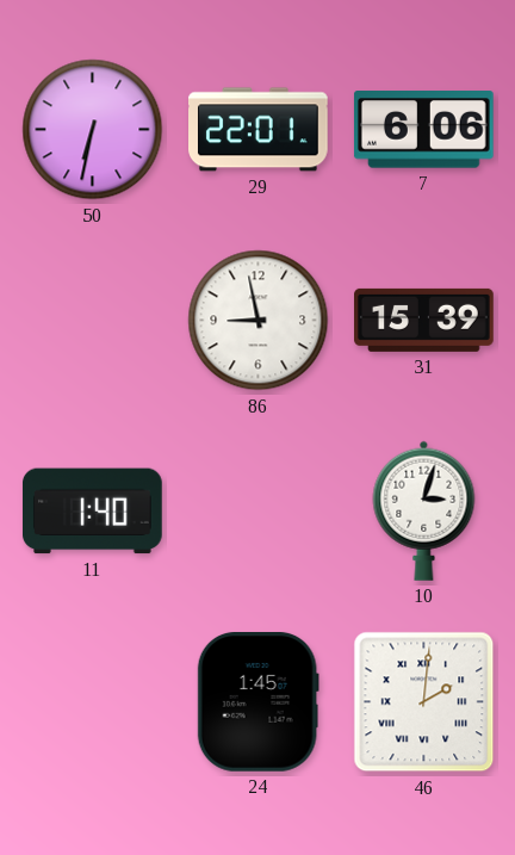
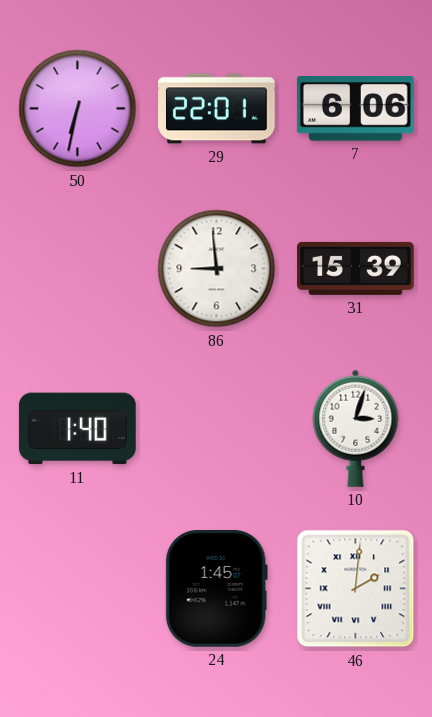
86: 8:58 -> 8:59
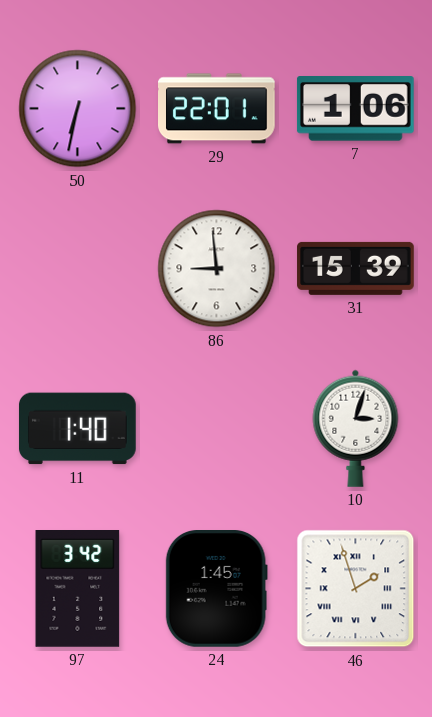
7: 6:06 -> 1:06
97: none -> 3:42
46: 2:01 -> 1:57
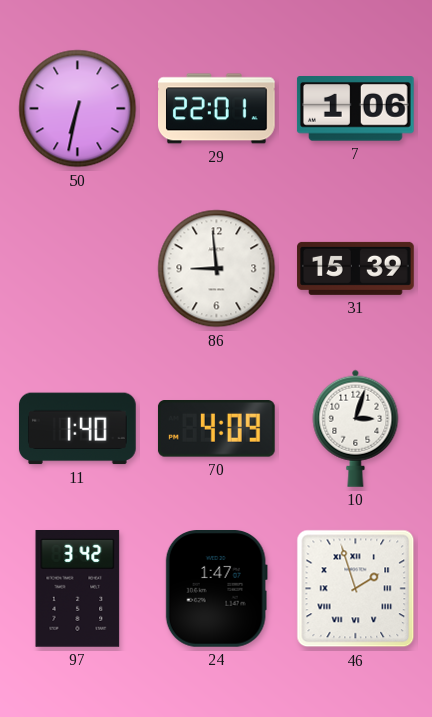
70: none -> 4:09
24: 1:45 -> 1:47
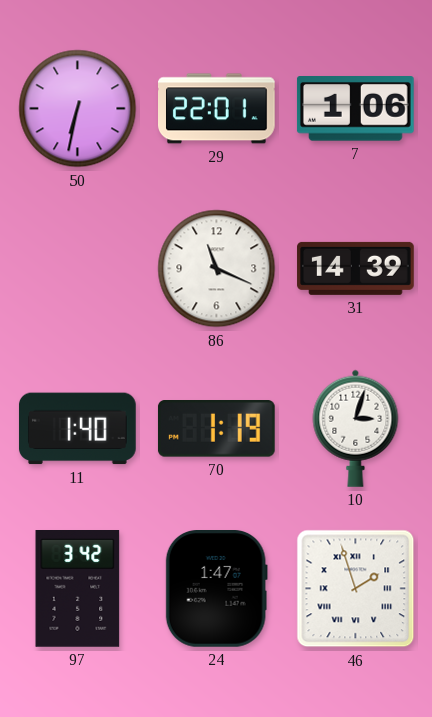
86: 8:59 -> 11:19
31: 15:39 -> 14:39
70: 4:09 -> 1:19
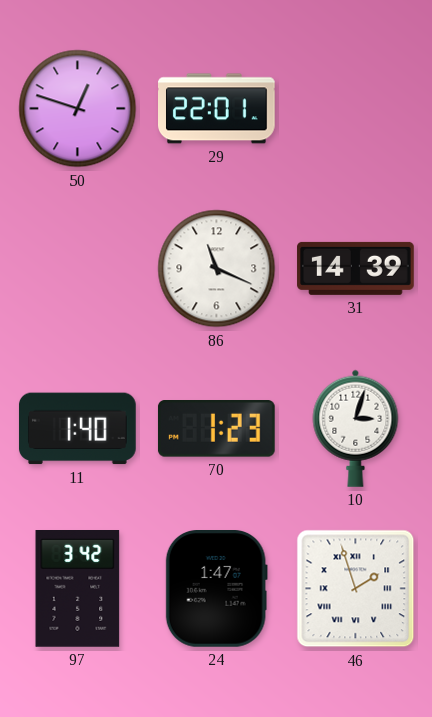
50: 6:32 -> 12:48
7: 1:06 -> none
70: 1:19 -> 1:23
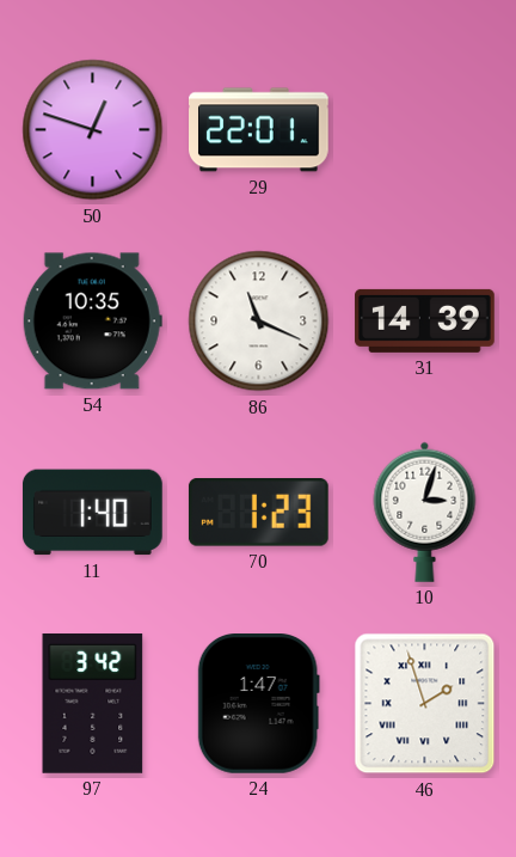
54: none -> 10:35
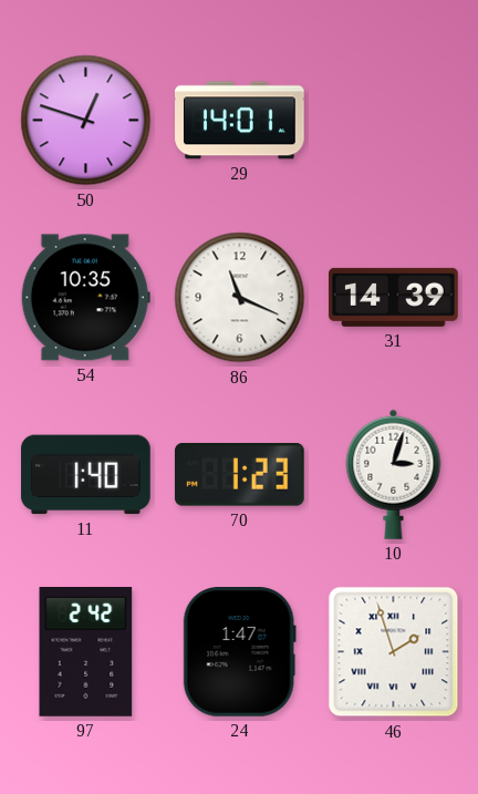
29: 22:01 -> 14:01
97: 3:42 -> 2:42
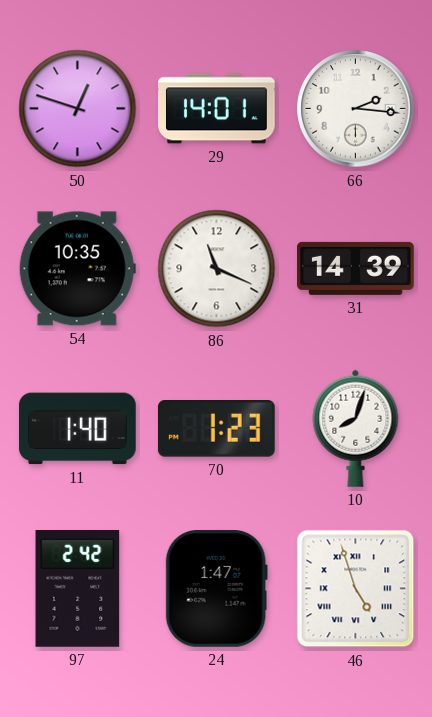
66: none -> 2:16
10: 3:03 -> 8:03
46: 1:57 -> 4:57
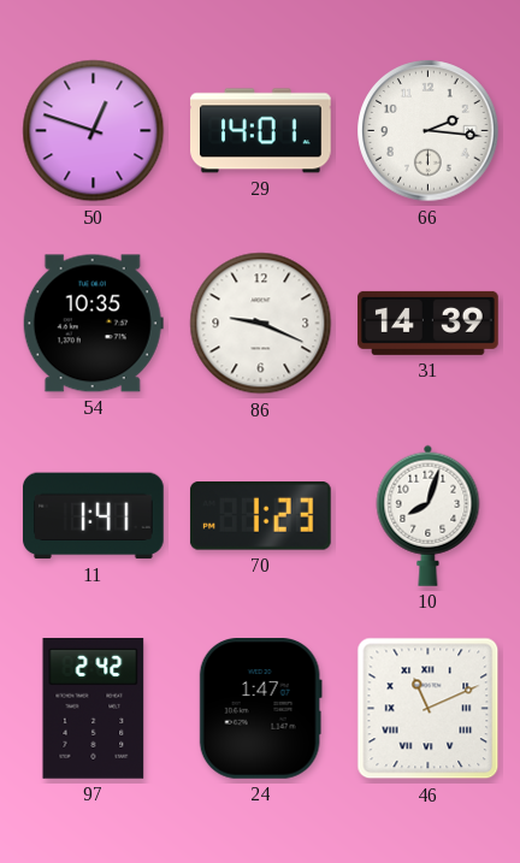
86: 11:19 -> 9:19
11: 1:40 -> 1:41
46: 4:57 -> 11:11
